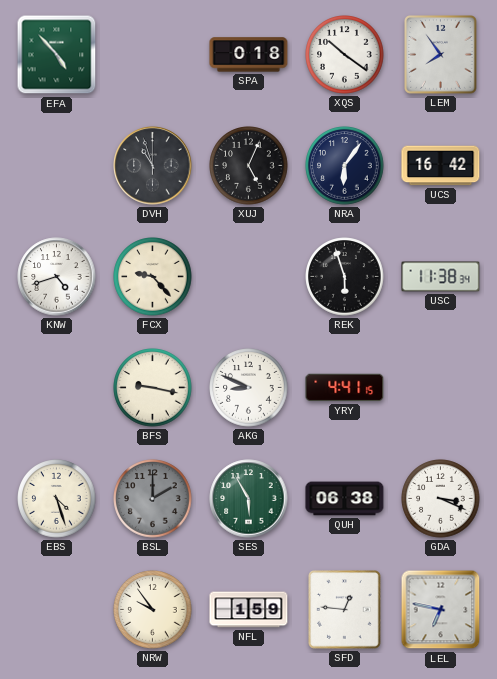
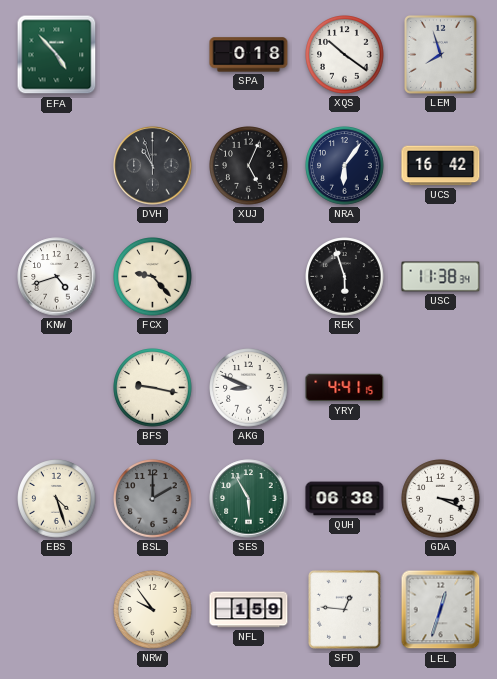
LEM: 7:54 -> 7:57
LEL: 6:47 -> 12:33
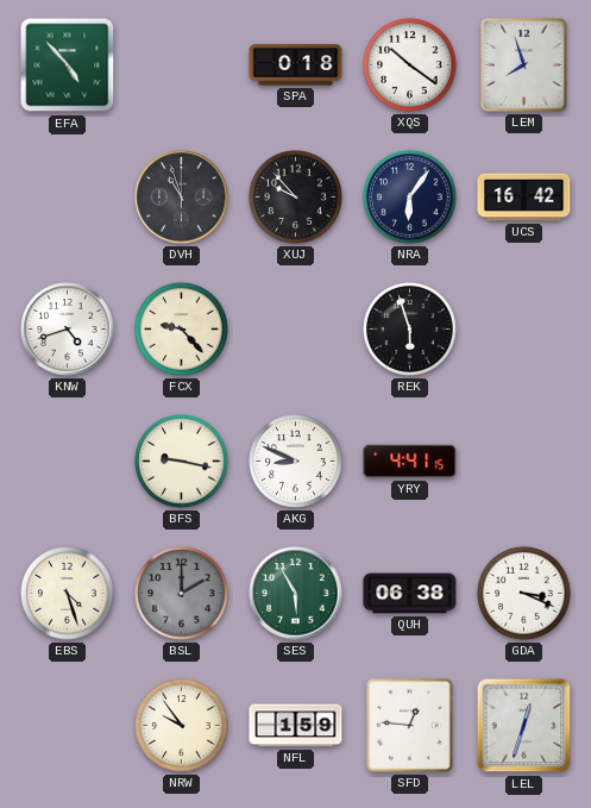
XUJ: 5:04 -> 9:53
USC: 11:38 -> none
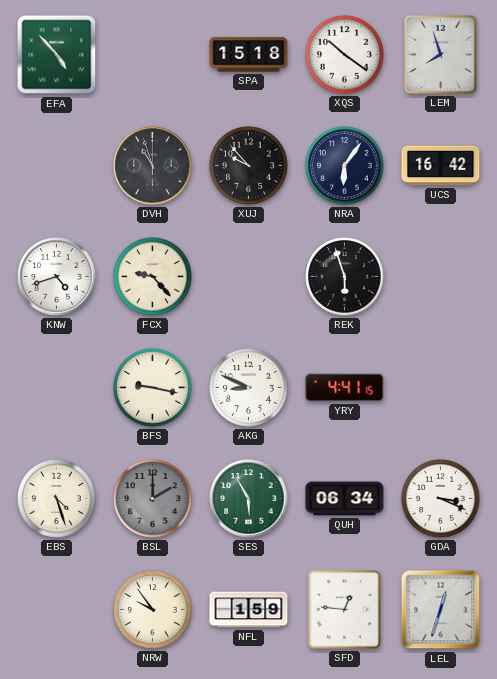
SPA: 0:18 -> 15:18
QUH: 06:38 -> 06:34
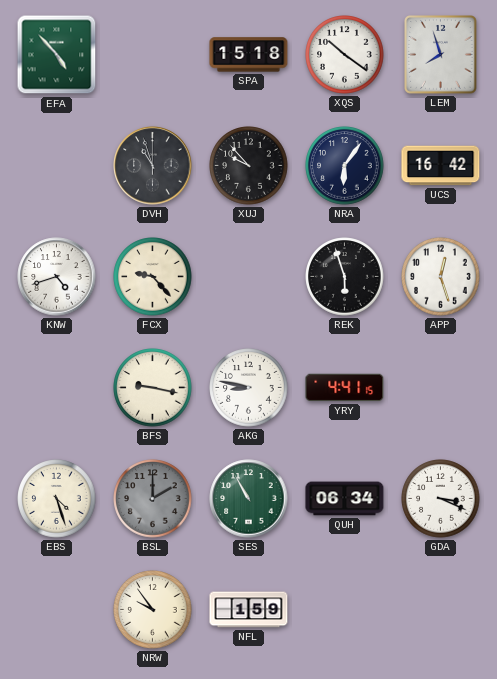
APP: none -> 12:27
AKG: 8:49 -> 8:47
SES: 5:55 -> 10:55
SFD: 12:46 -> none
LEL: 12:33 -> none
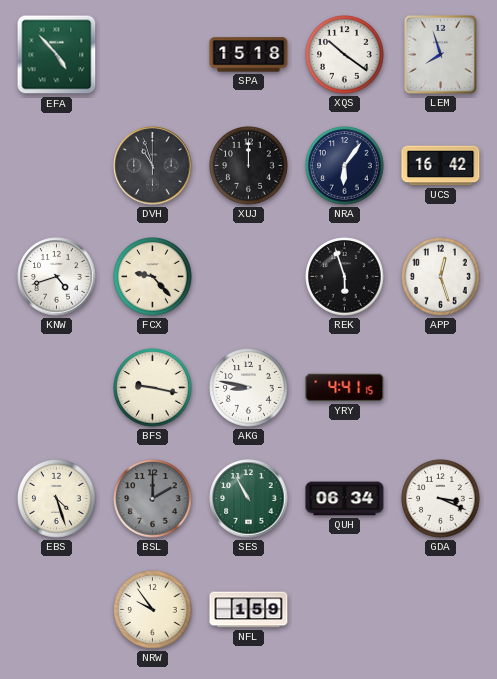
XUJ: 9:53 -> 12:00
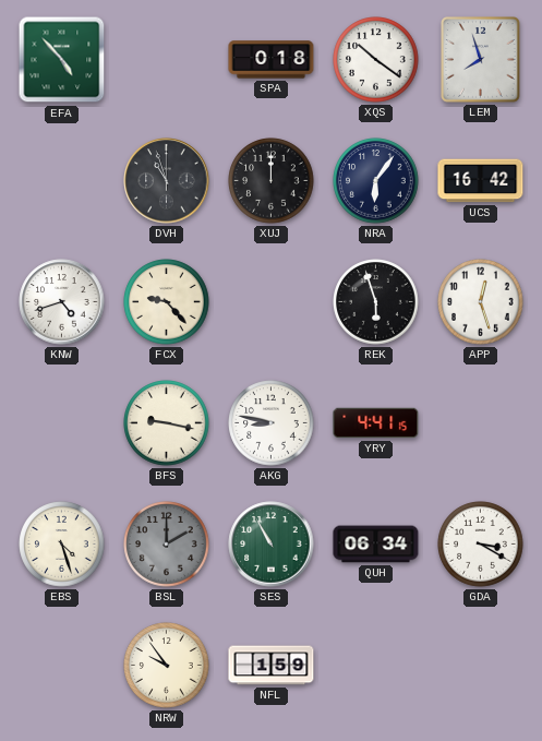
SPA: 15:18 -> 0:18
GDA: 3:19 -> 3:20
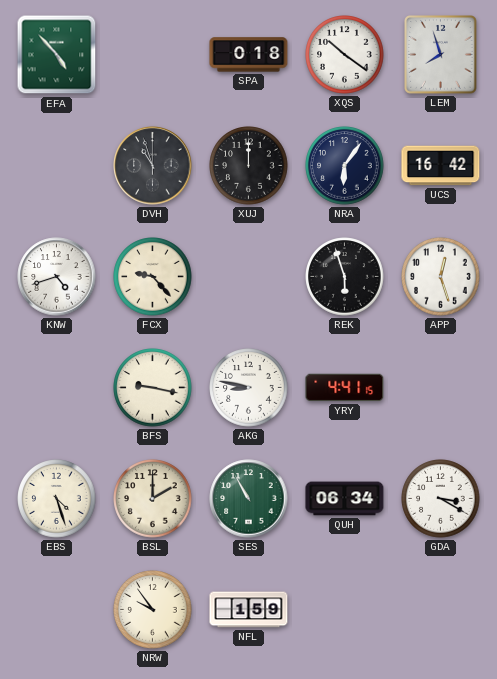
BSL dial: grey -> cream
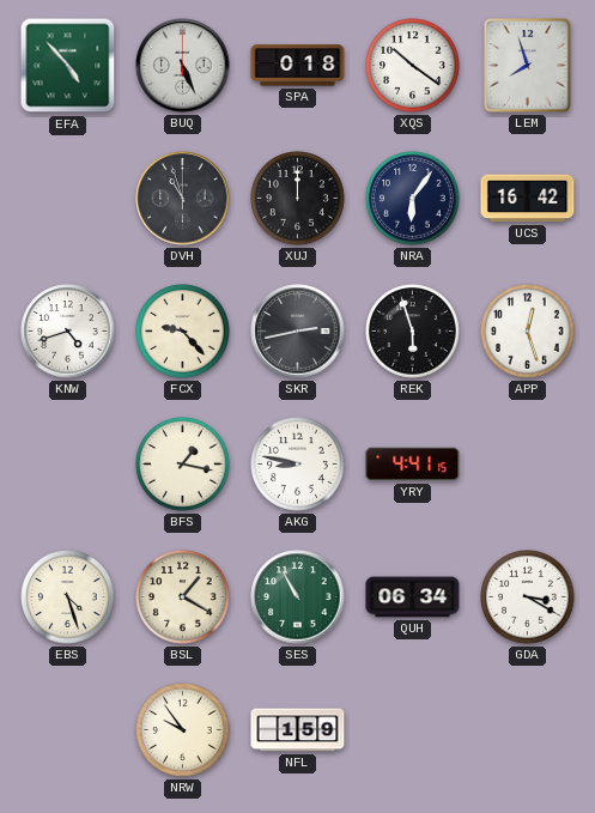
BUQ: none -> 5:26
SKR: none -> 2:43
BFS: 9:17 -> 1:17
BSL: 2:00 -> 1:20
